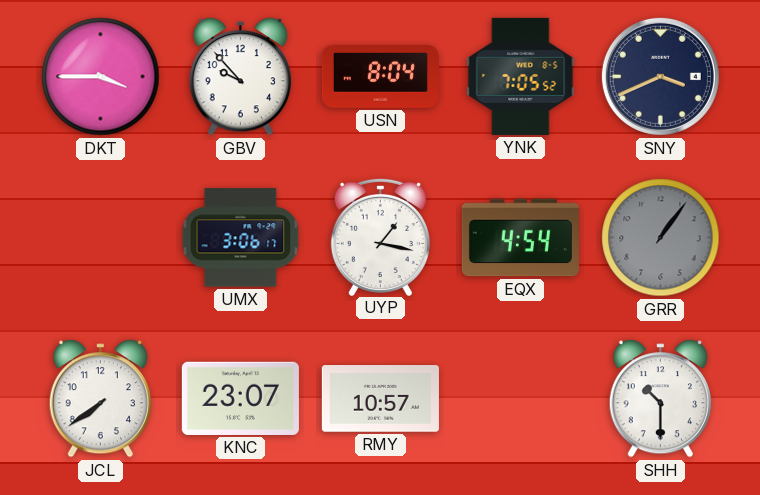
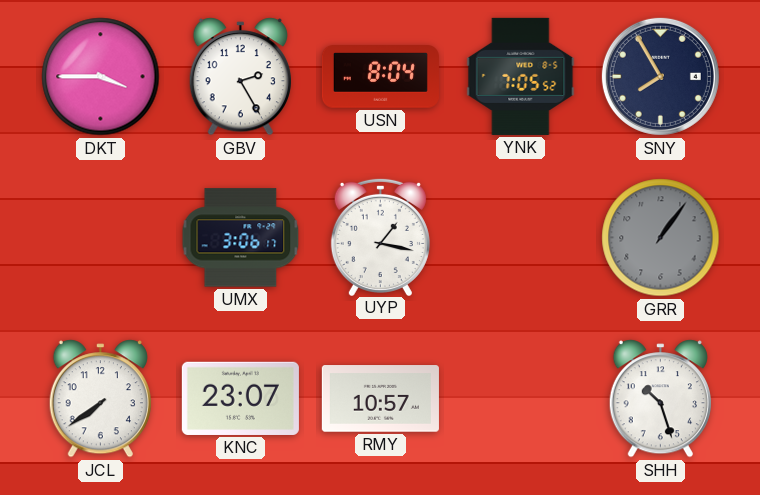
GBV: 9:53 -> 2:25
SNY: 3:41 -> 7:55
EQX: 4:54 -> none
SHH: 10:30 -> 10:27
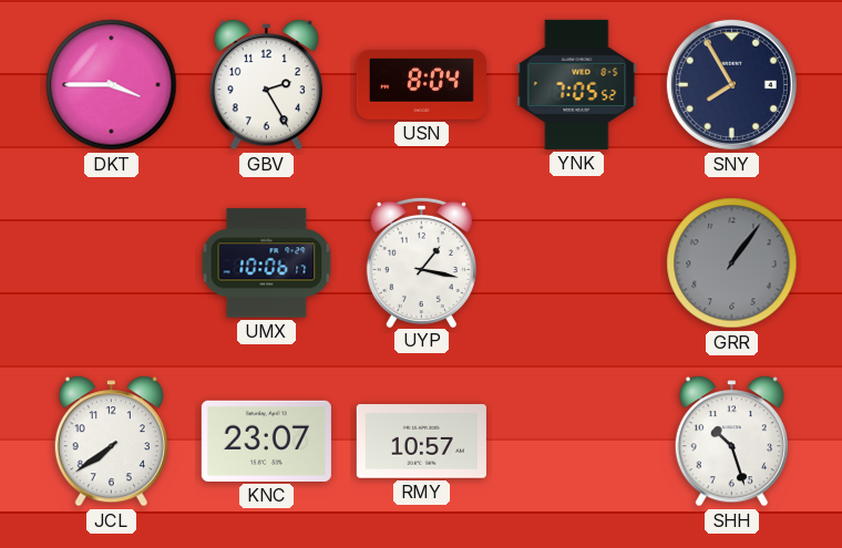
UMX: 3:06 -> 10:06
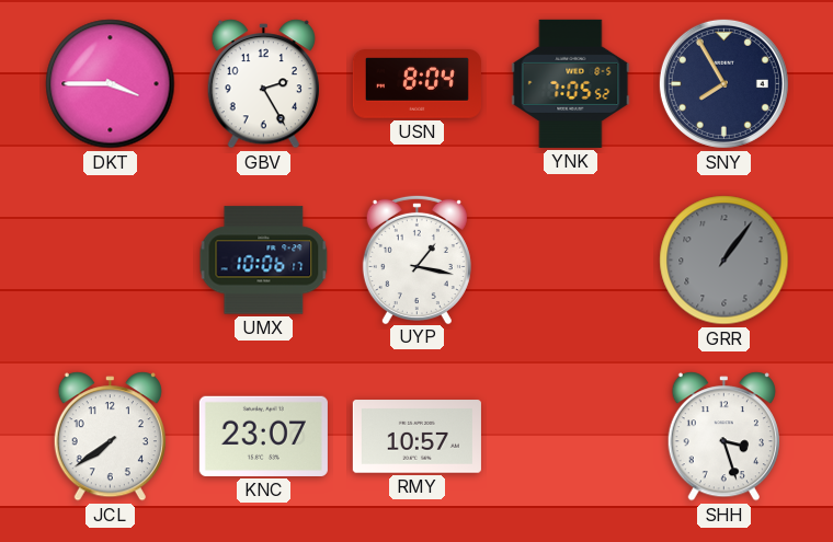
SHH: 10:27 -> 3:27
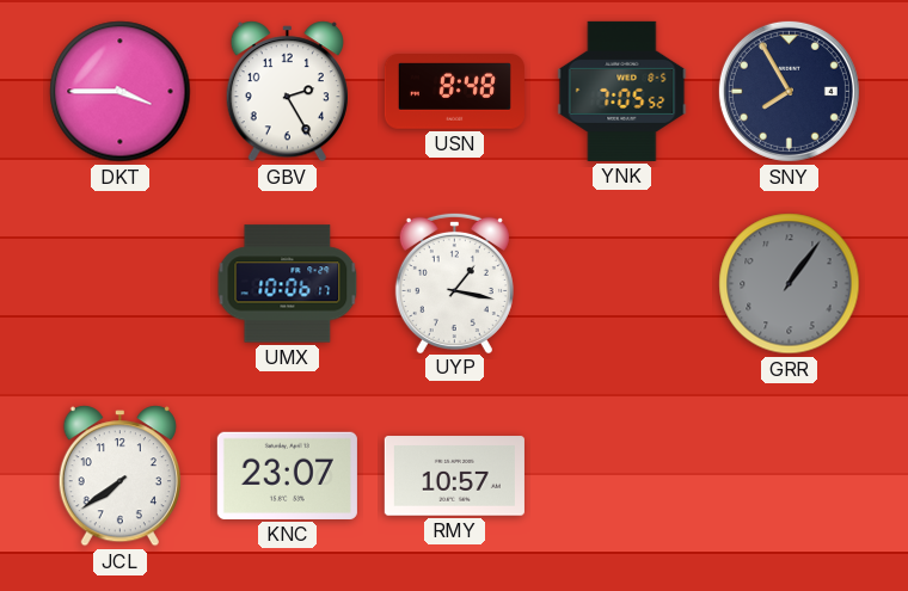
USN: 8:04 -> 8:48
SHH: 3:27 -> none
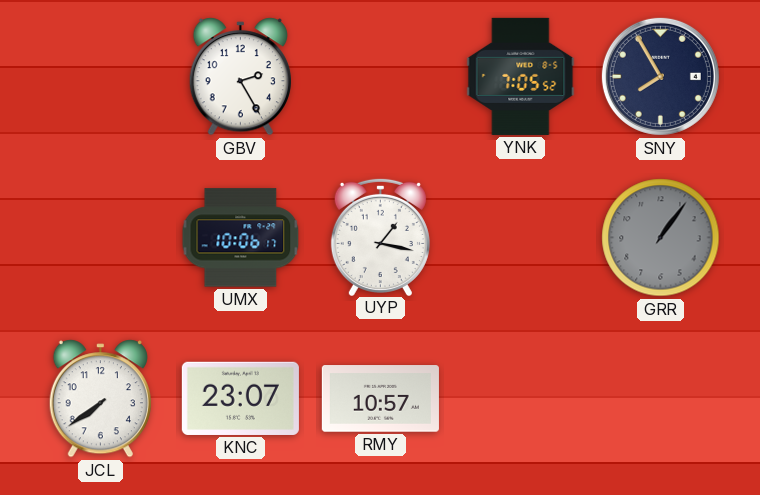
DKT: 3:45 -> none
USN: 8:48 -> none
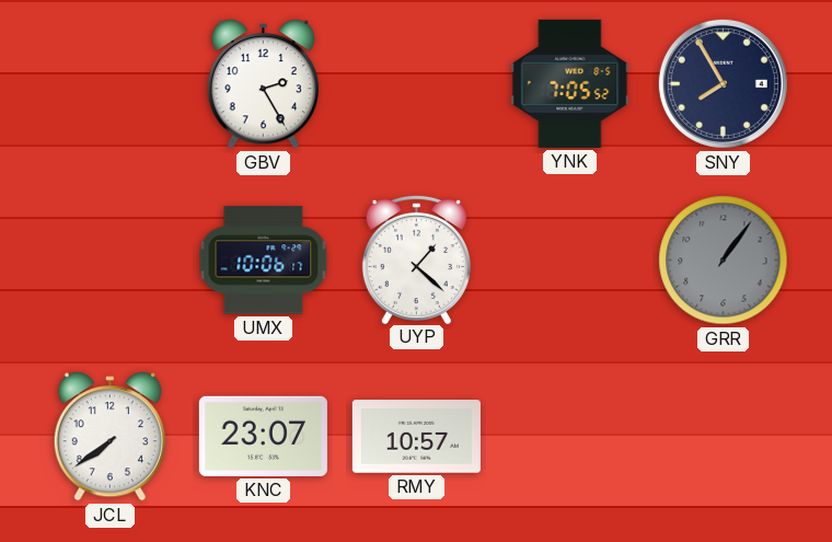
UYP: 1:17 -> 1:22
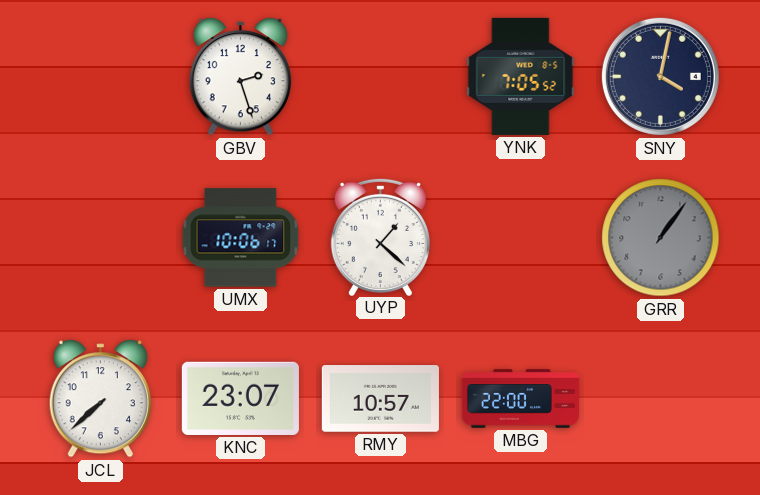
GBV: 2:25 -> 2:27
SNY: 7:55 -> 4:02
JCL: 7:39 -> 7:38
MBG: none -> 22:00
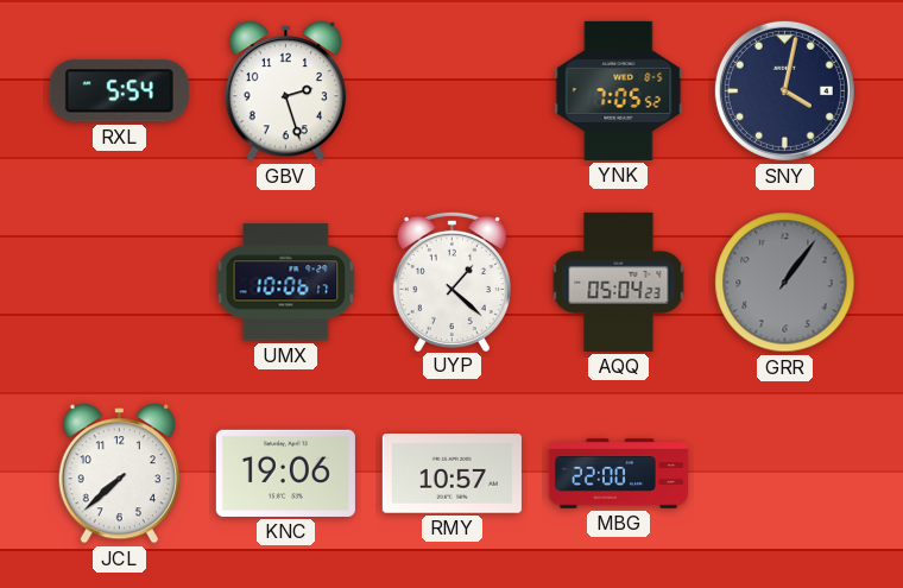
RXL: none -> 5:54
AQQ: none -> 05:04
KNC: 23:07 -> 19:06
